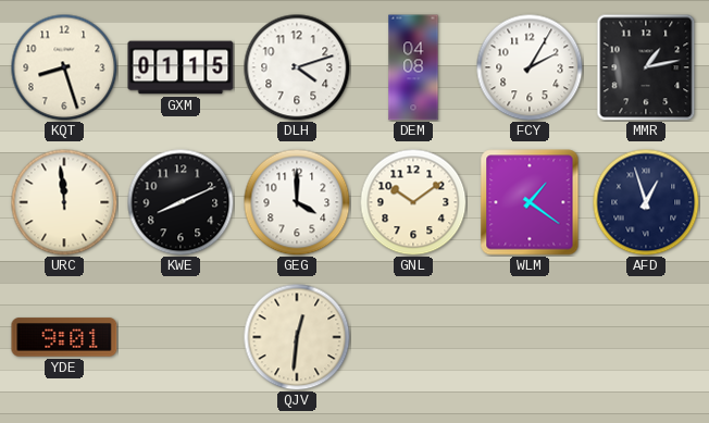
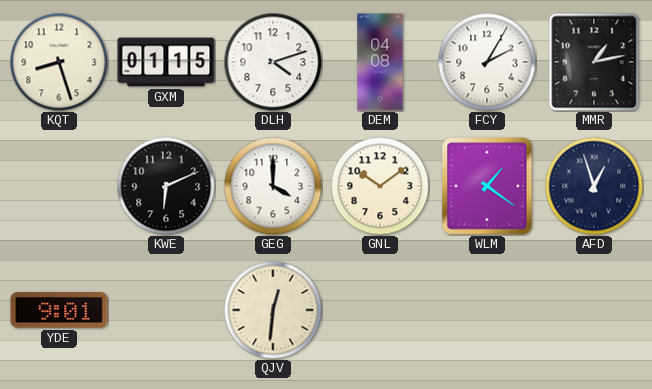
URC: 11:59 -> none
KWE: 8:11 -> 6:11
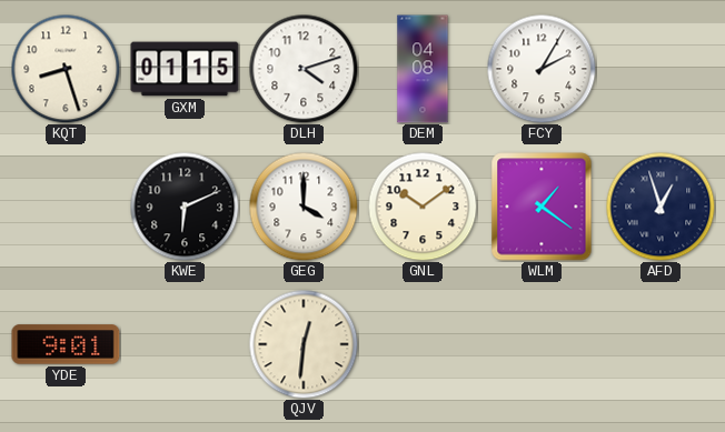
MMR: 1:13 -> none
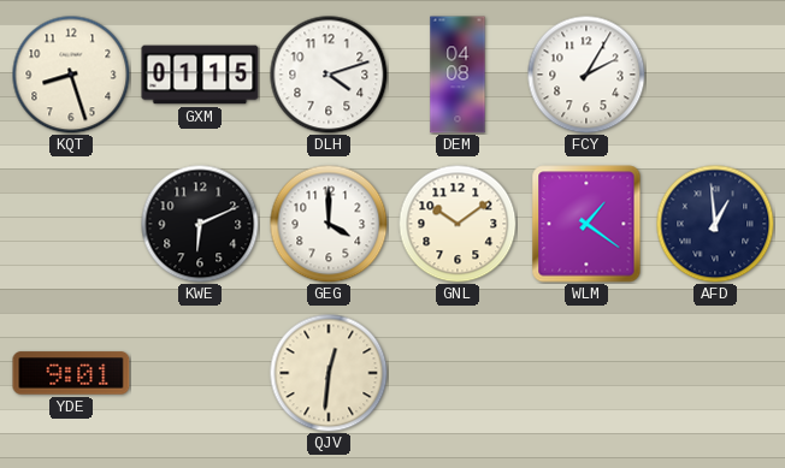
AFD: 12:57 -> 12:59
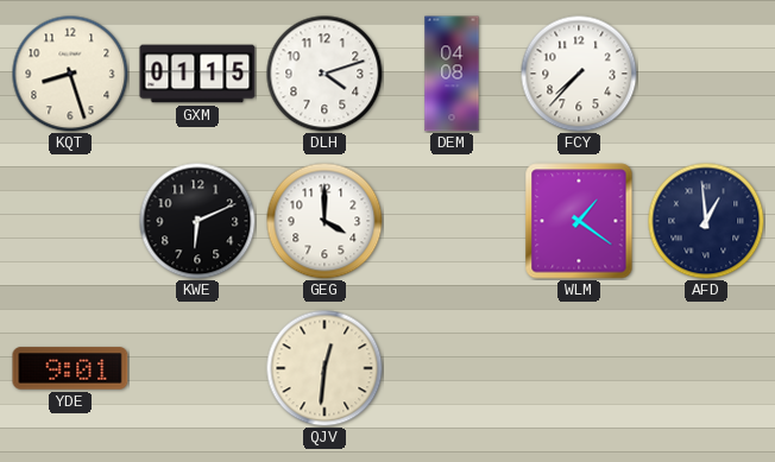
FCY: 2:05 -> 7:37
GNL: 10:09 -> none
